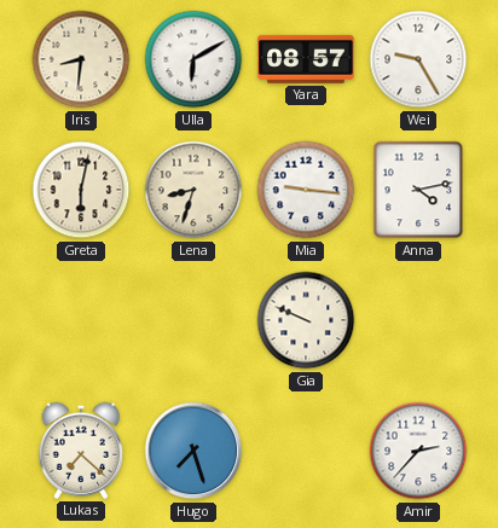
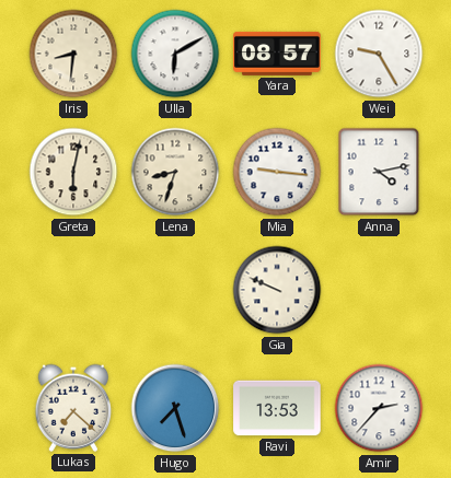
Ravi: none -> 13:53
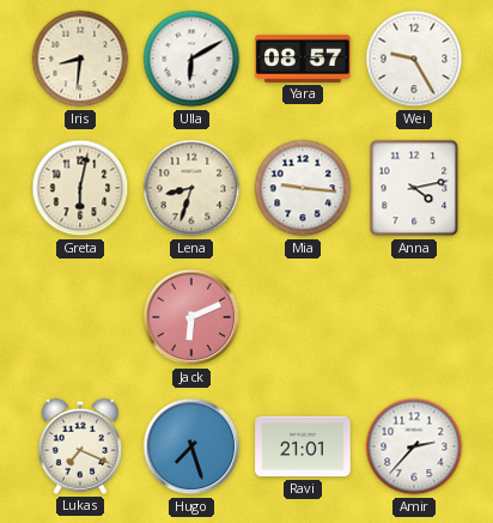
Jack: none -> 6:11
Gia: 9:49 -> none
Lukas: 7:22 -> 7:19
Ravi: 13:53 -> 21:01
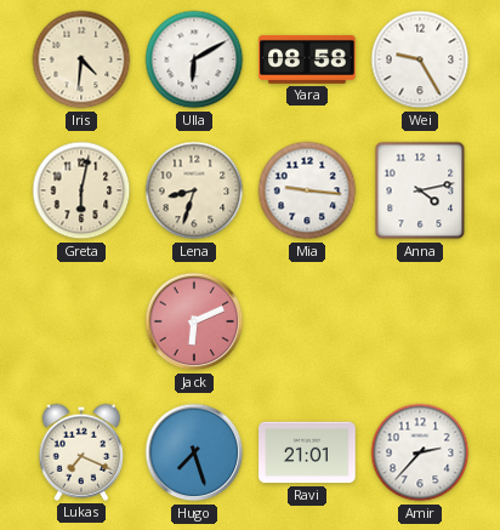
Iris: 8:31 -> 4:31
Yara: 08:57 -> 08:58
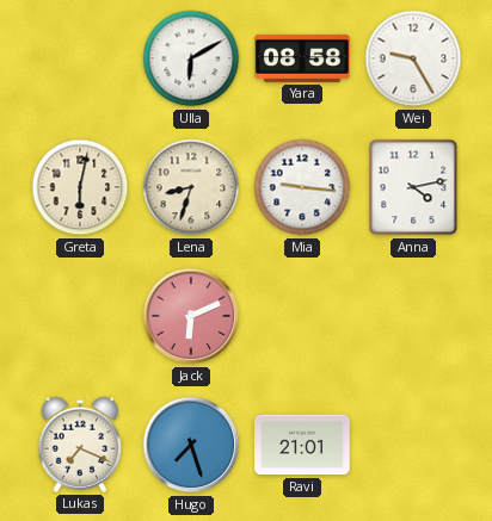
Iris: 4:31 -> none
Amir: 2:37 -> none
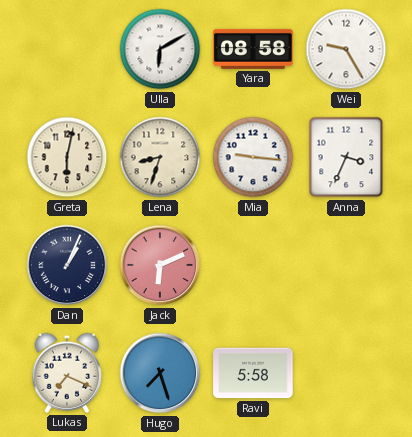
Anna: 4:13 -> 3:34
Dan: none -> 1:04
Ravi: 21:01 -> 5:58
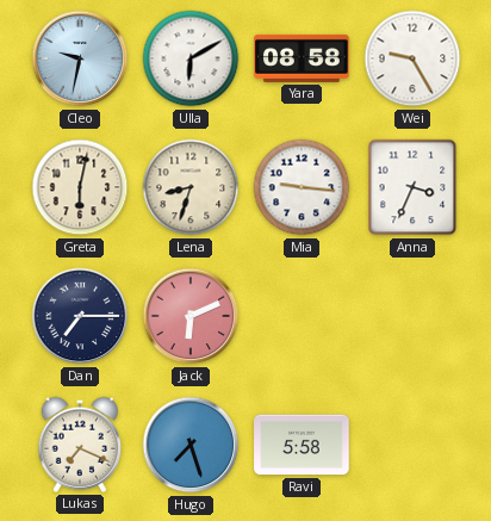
Cleo: none -> 9:32
Dan: 1:04 -> 7:15
